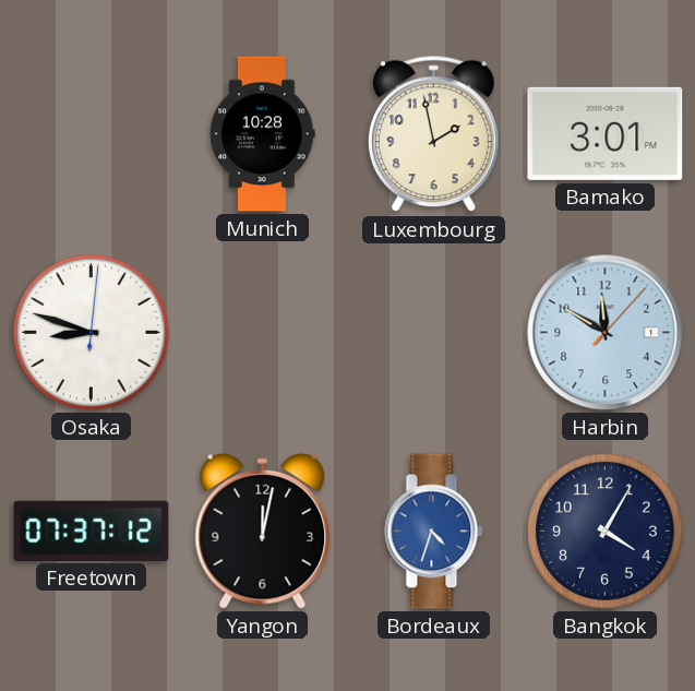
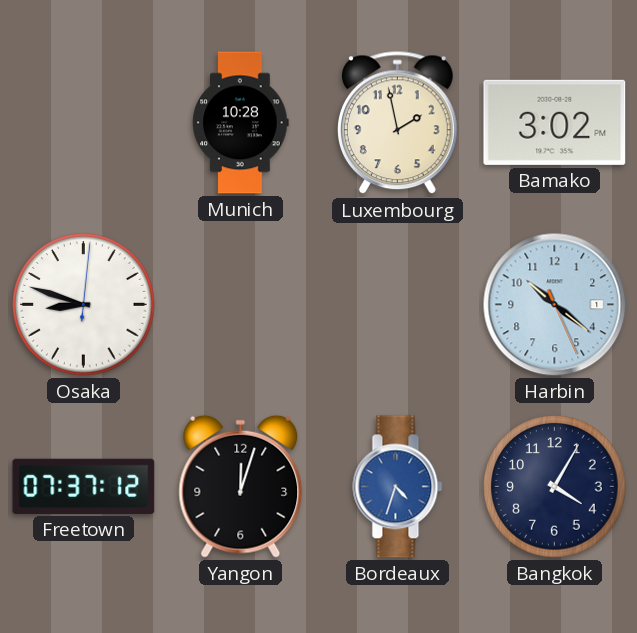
Bamako: 3:01 -> 3:02
Harbin: 11:50 -> 10:21
Yangon: 12:02 -> 12:03
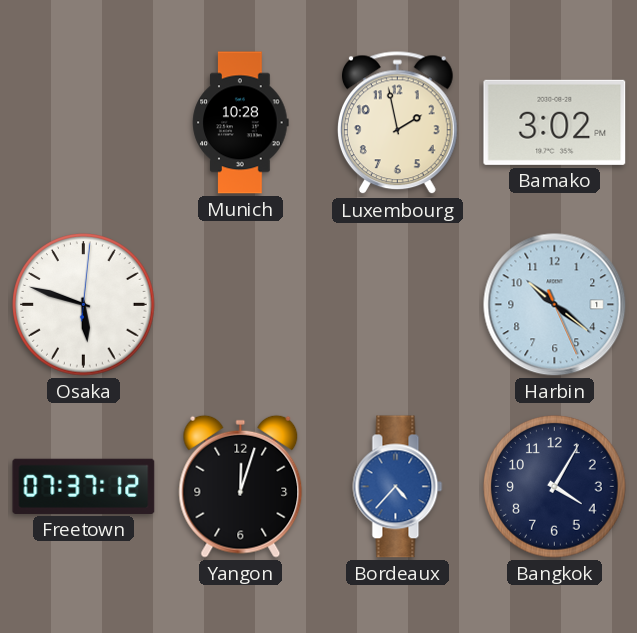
Osaka: 8:48 -> 5:48
Bordeaux: 4:33 -> 4:37
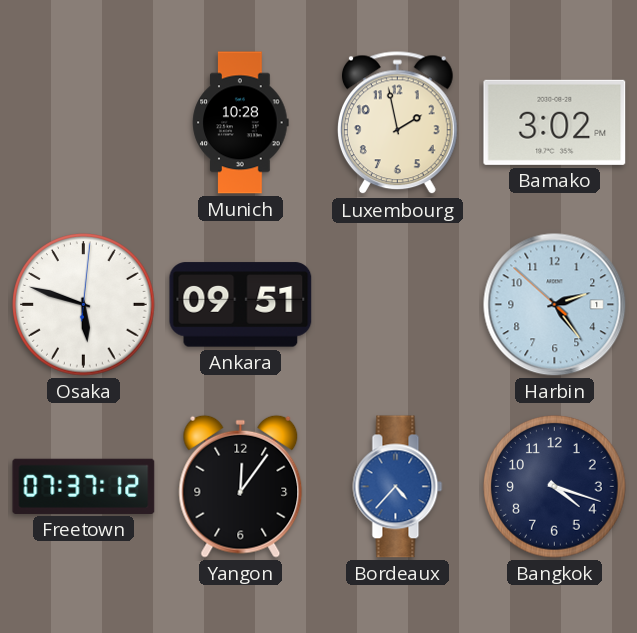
Ankara: none -> 09:51
Harbin: 10:21 -> 2:23
Yangon: 12:03 -> 12:06
Bangkok: 4:05 -> 4:18
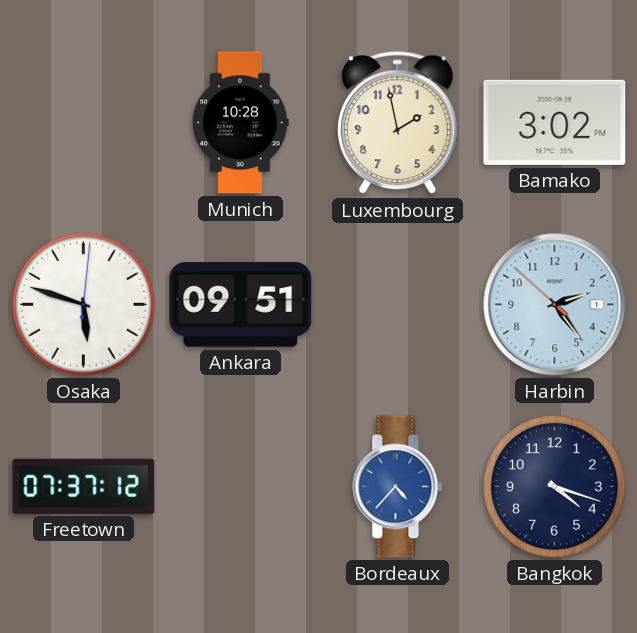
Yangon: 12:06 -> none
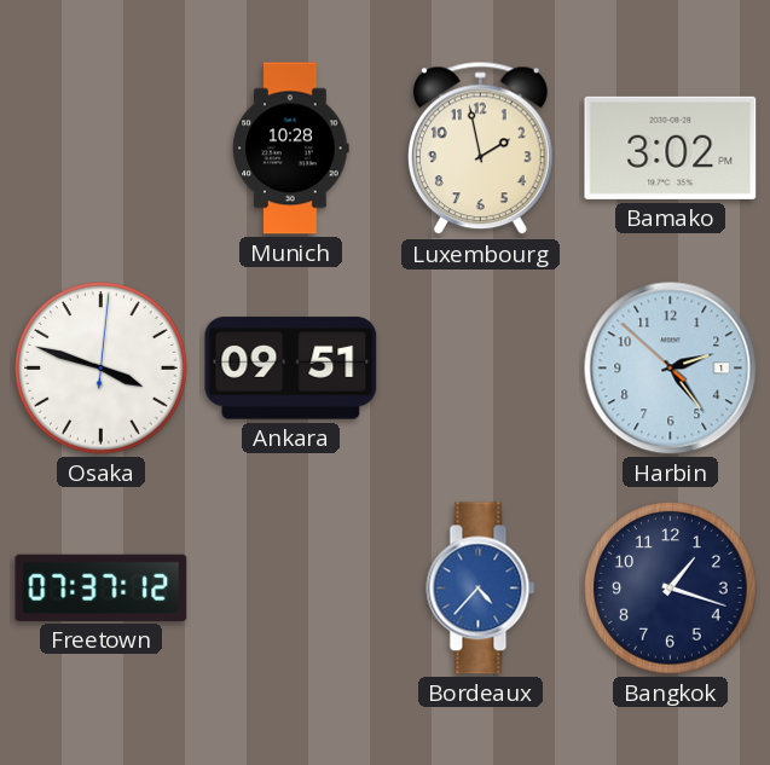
Osaka: 5:48 -> 3:48
Bangkok: 4:18 -> 1:18
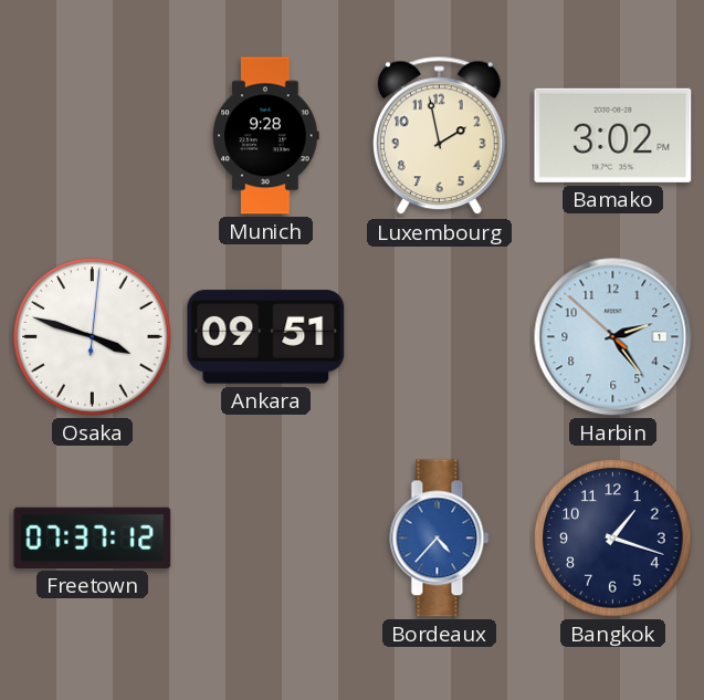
Munich: 10:28 -> 9:28
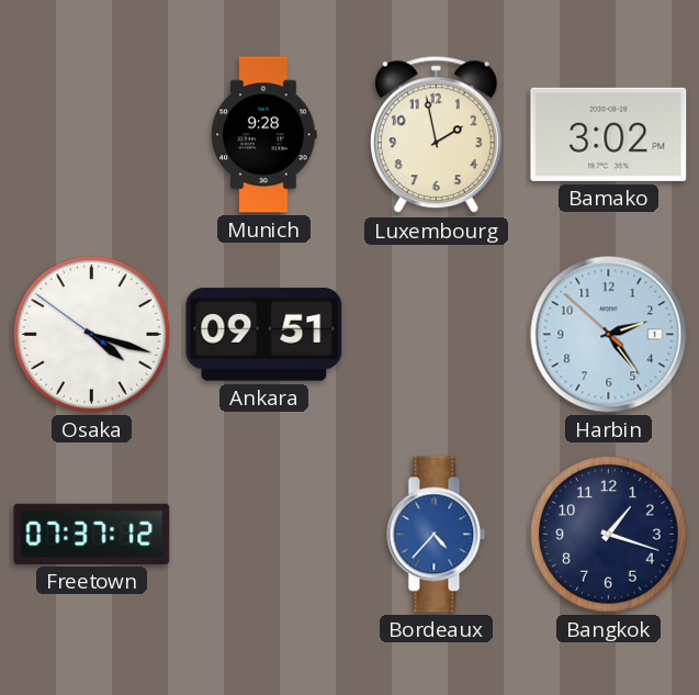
Osaka: 3:48 -> 4:17
